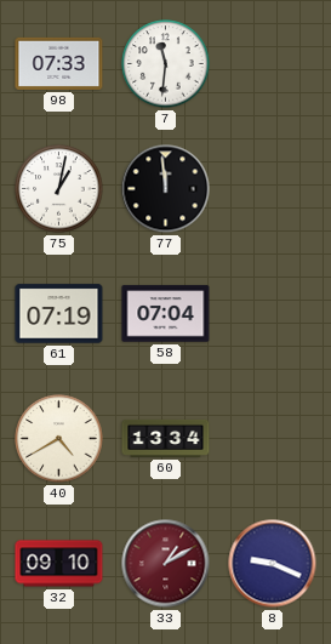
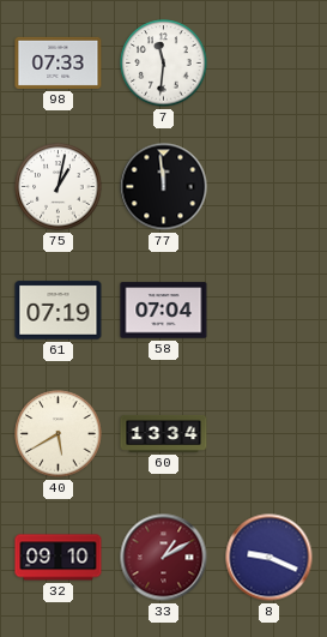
40: 4:40 -> 5:40
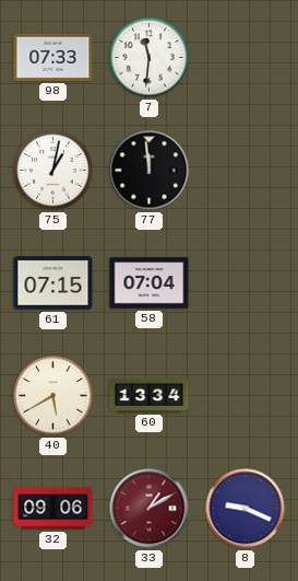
61: 07:19 -> 07:15
32: 09:10 -> 09:06
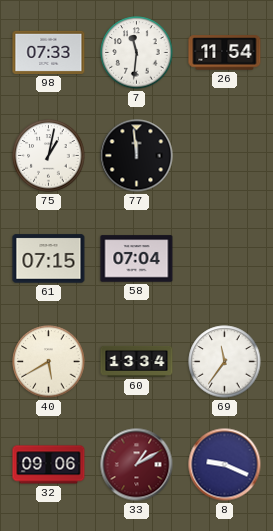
26: none -> 11:54
69: none -> 11:36
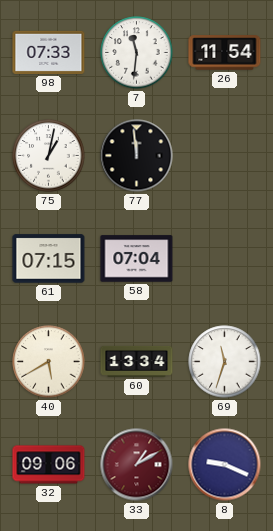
69: 11:36 -> 11:33
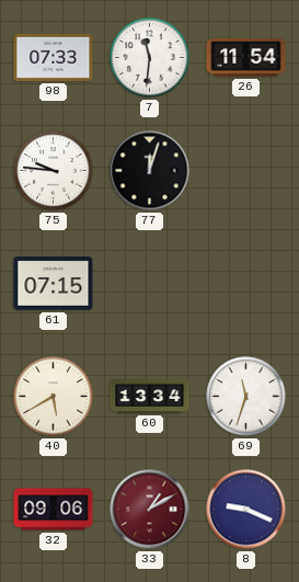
75: 1:02 -> 9:46
77: 11:59 -> 12:03
58: 07:04 -> none
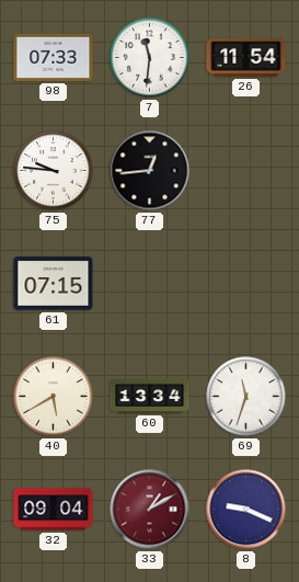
77: 12:03 -> 12:44
32: 09:06 -> 09:04
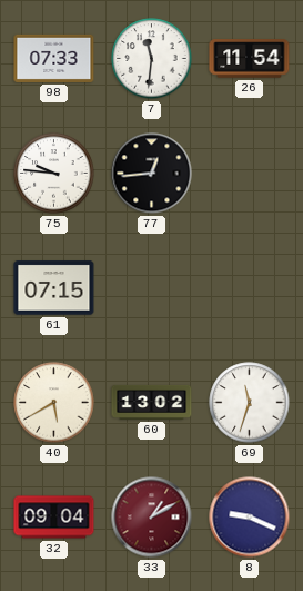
60: 13:34 -> 13:02
